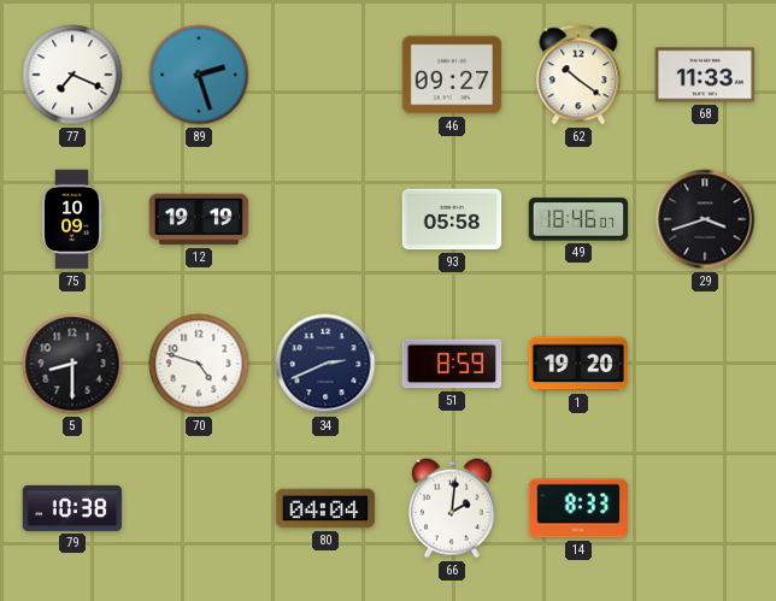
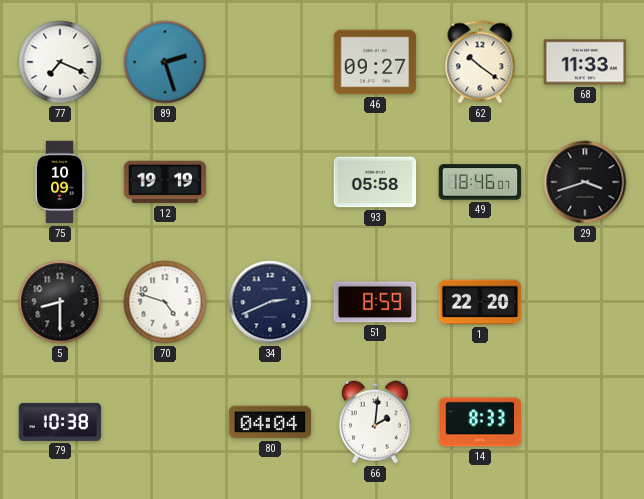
1: 19:20 -> 22:20
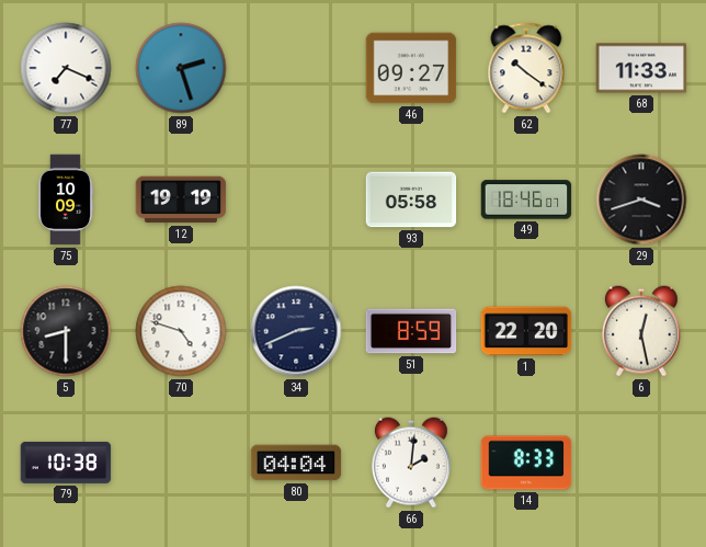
6: none -> 12:28
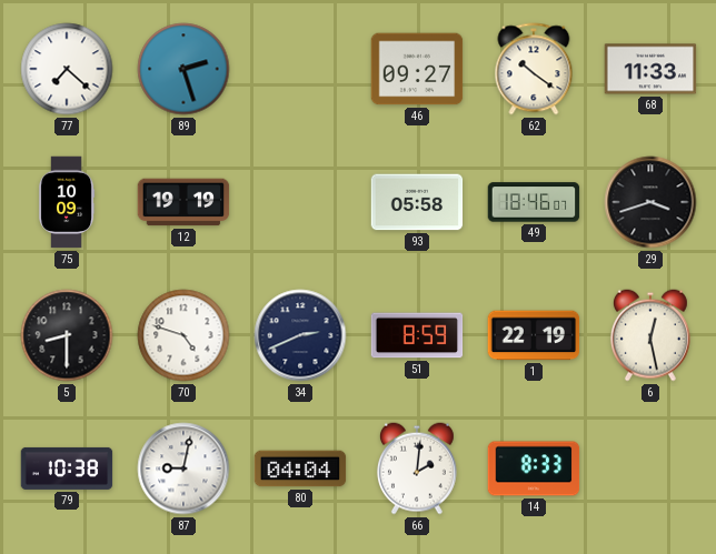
77: 7:19 -> 7:22
1: 22:20 -> 22:19
87: none -> 9:02
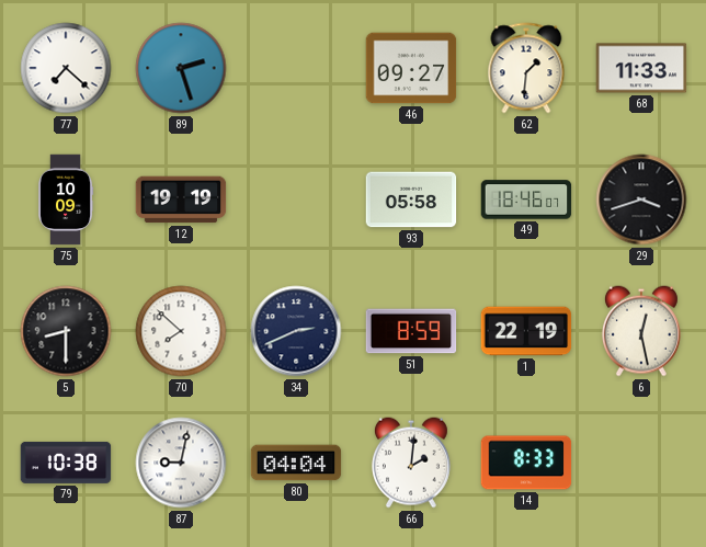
62: 10:21 -> 1:31
70: 4:48 -> 7:52
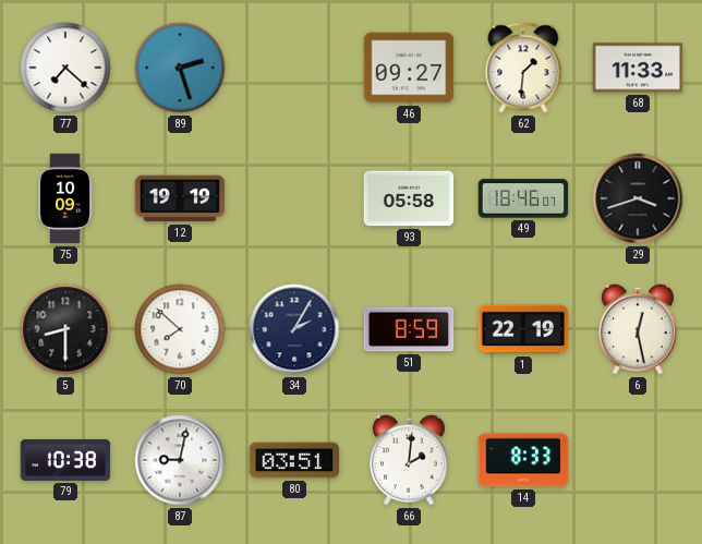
34: 2:41 -> 2:05
80: 04:04 -> 03:51
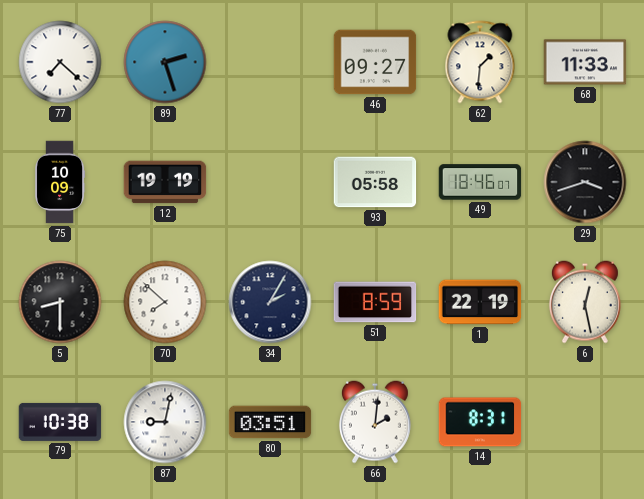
14: 8:33 -> 8:31
